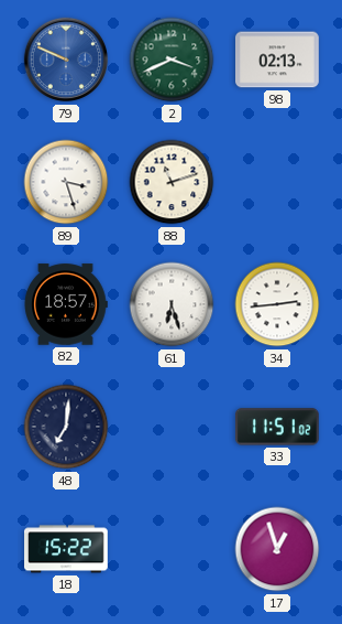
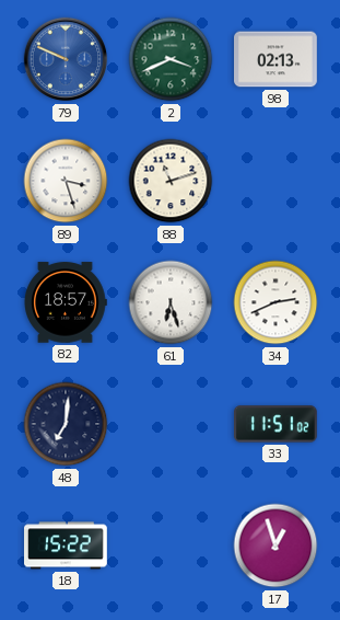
34: 2:44 -> 2:41
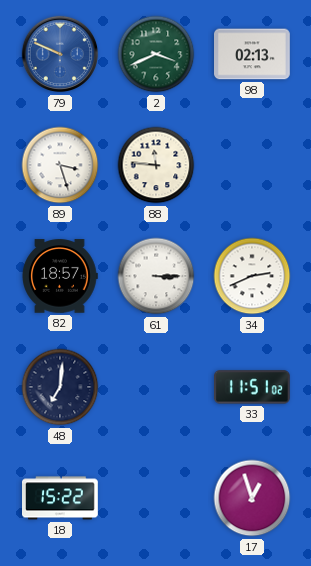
88: 11:12 -> 11:46
61: 6:27 -> 3:15
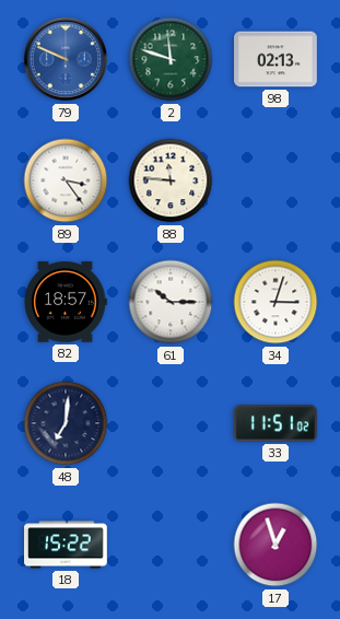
2: 3:41 -> 11:48
89: 3:27 -> 3:24
61: 3:15 -> 10:15
34: 2:41 -> 3:03
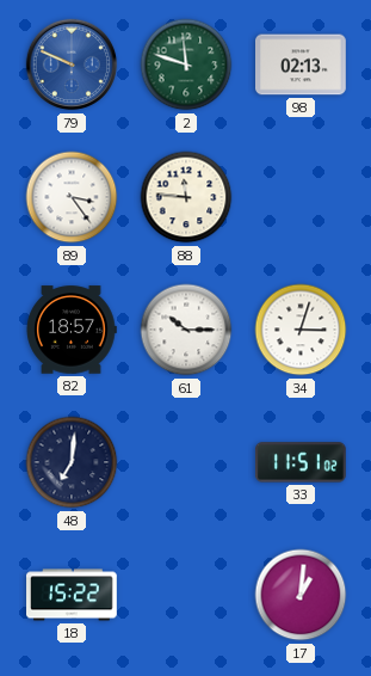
17: 12:57 -> 1:01
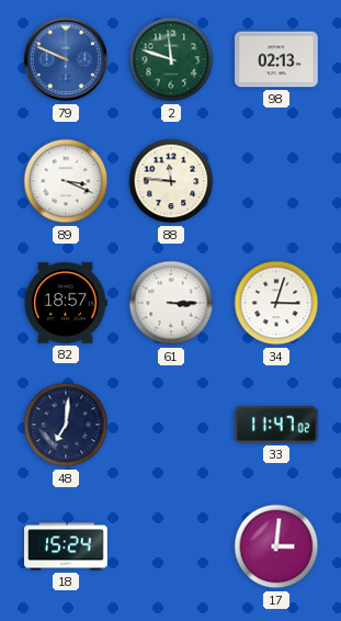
89: 3:24 -> 3:19
61: 10:15 -> 3:15
33: 11:51 -> 11:47
18: 15:22 -> 15:24
17: 1:01 -> 3:01
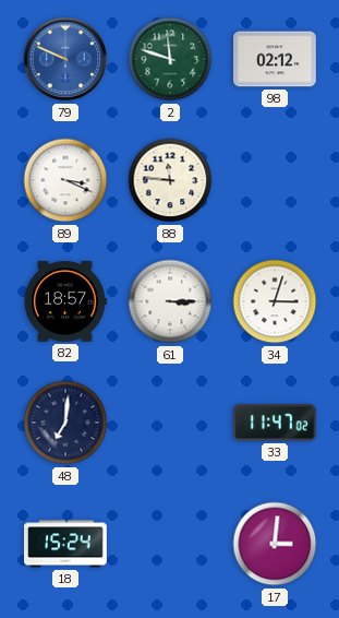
98: 02:13 -> 02:12
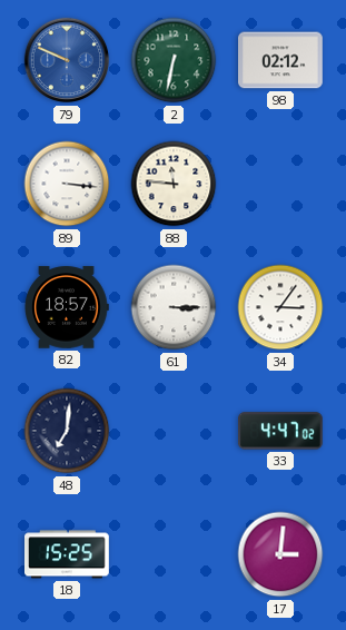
2: 11:48 -> 6:32
89: 3:19 -> 3:16
34: 3:03 -> 3:06
33: 11:47 -> 4:47
18: 15:24 -> 15:25
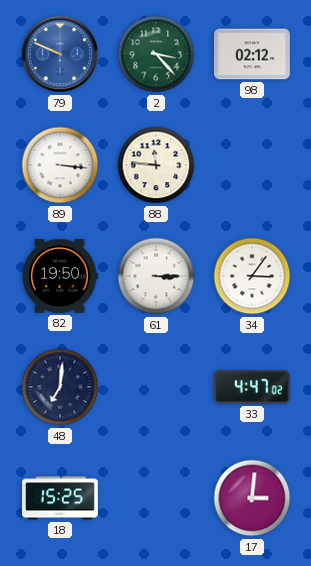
2: 6:32 -> 3:23
82: 18:57 -> 19:50
